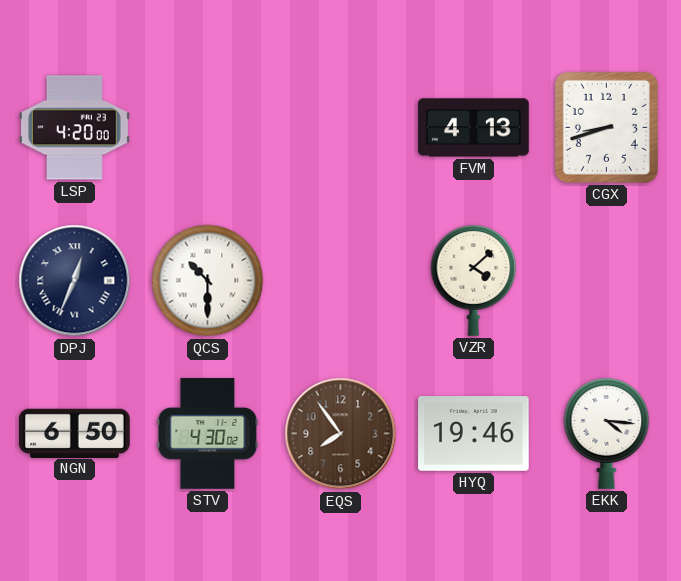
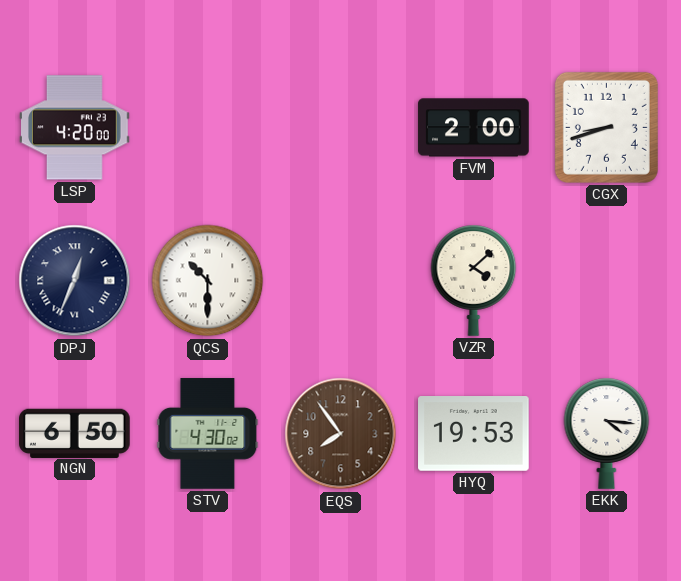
FVM: 4:13 -> 2:00
HYQ: 19:46 -> 19:53
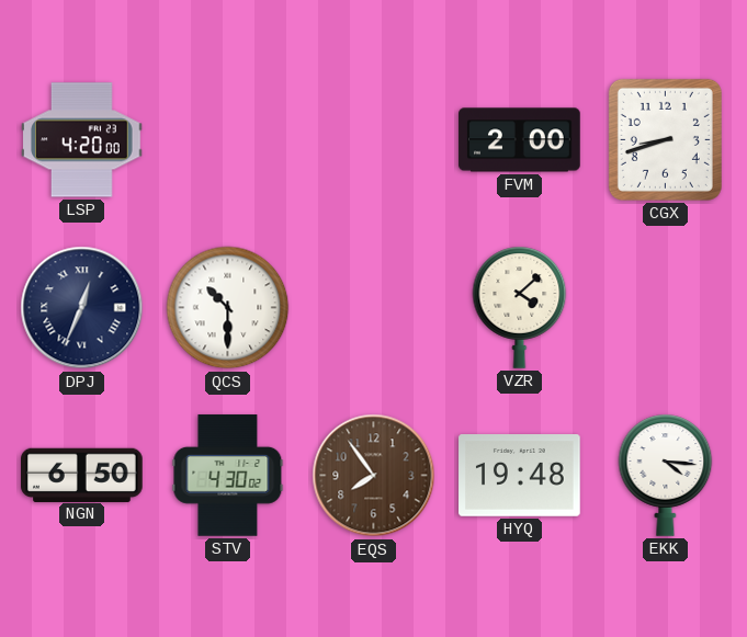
HYQ: 19:53 -> 19:48
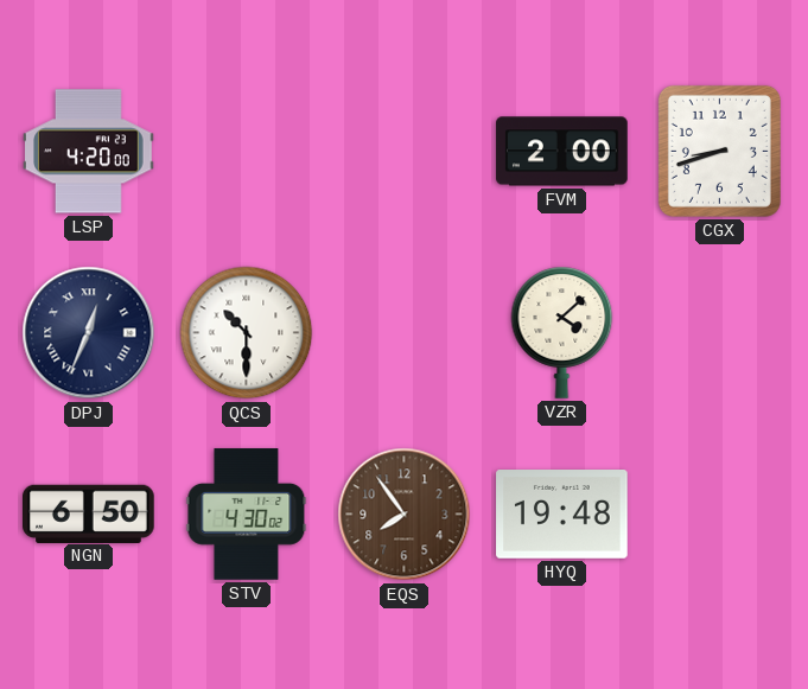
EKK: 4:16 -> none
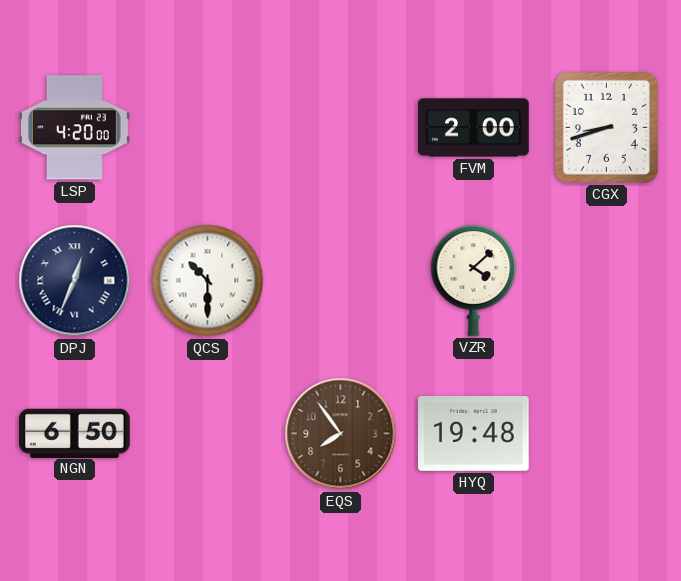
STV: 4:30 -> none
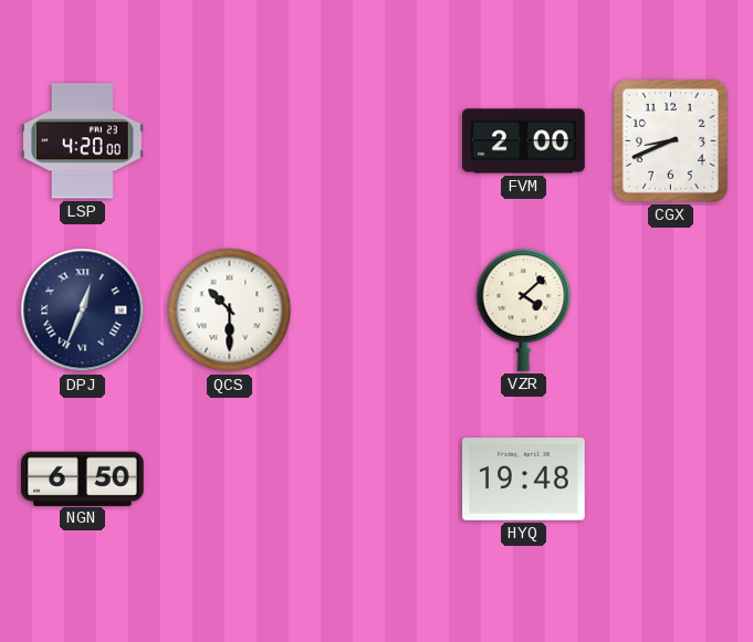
CGX: 8:42 -> 8:41
EQS: 7:54 -> none
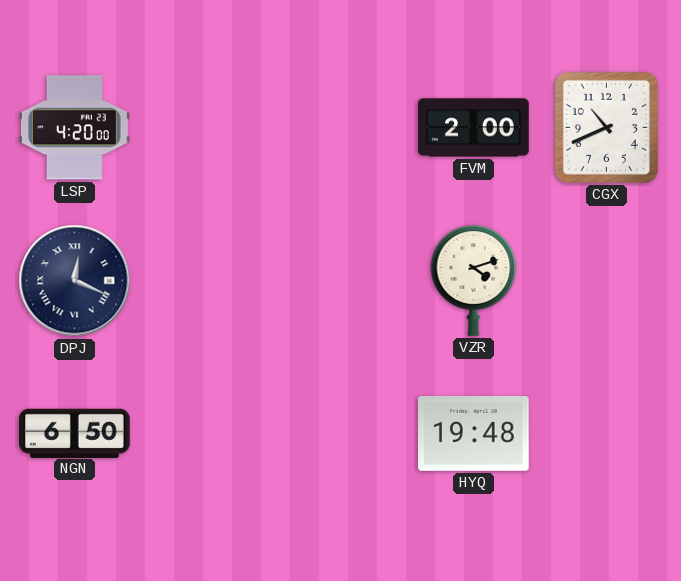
CGX: 8:41 -> 10:41
DPJ: 12:34 -> 12:19
QCS: 10:30 -> none
VZR: 4:08 -> 4:12
